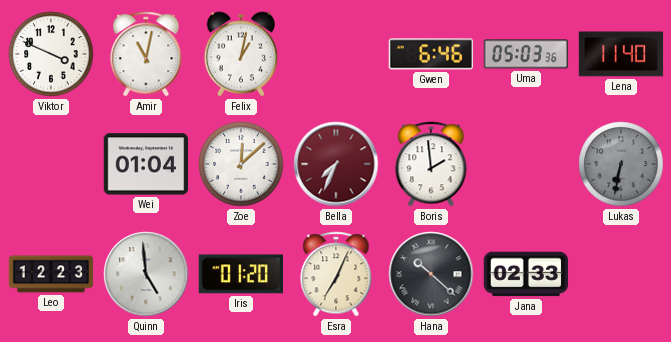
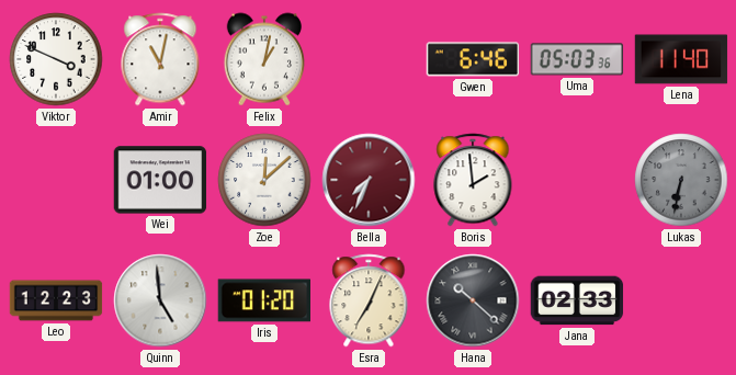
Wei: 01:04 -> 01:00
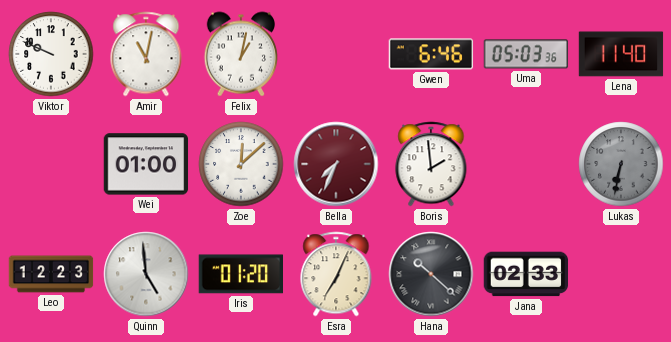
Viktor: 3:49 -> 9:49
